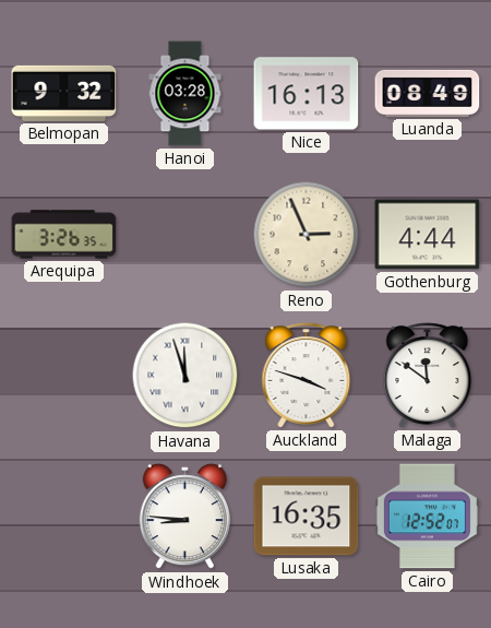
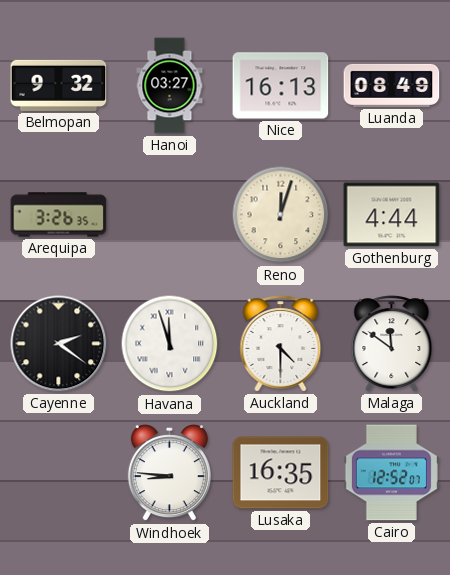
Hanoi: 03:28 -> 03:27
Reno: 2:56 -> 12:03
Cayenne: none -> 2:21
Auckland: 3:48 -> 4:30
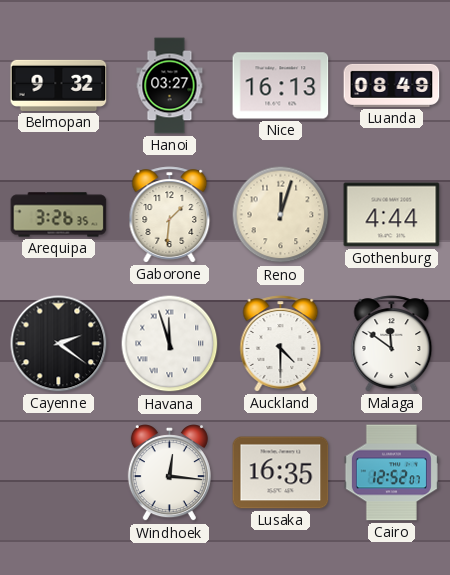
Gaborone: none -> 1:31
Windhoek: 8:46 -> 12:16
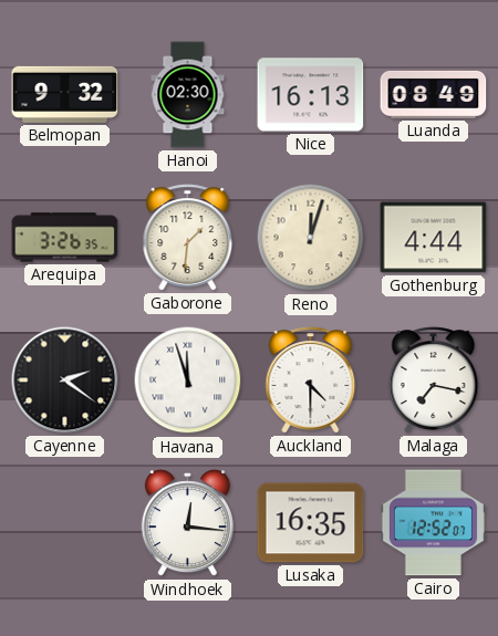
Hanoi: 03:27 -> 02:30
Malaga: 11:51 -> 7:17
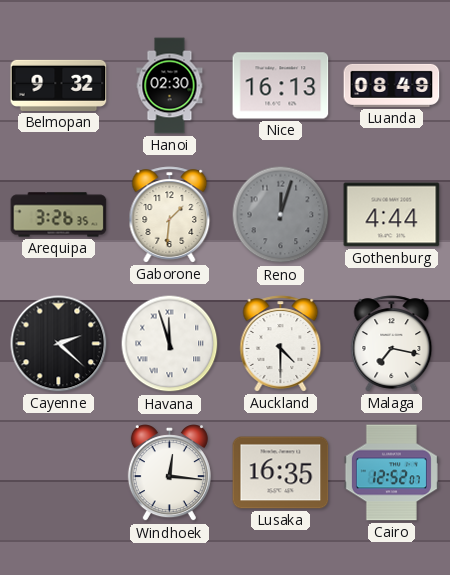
Reno dial: cream -> grey
Cayenne: 2:21 -> 2:22
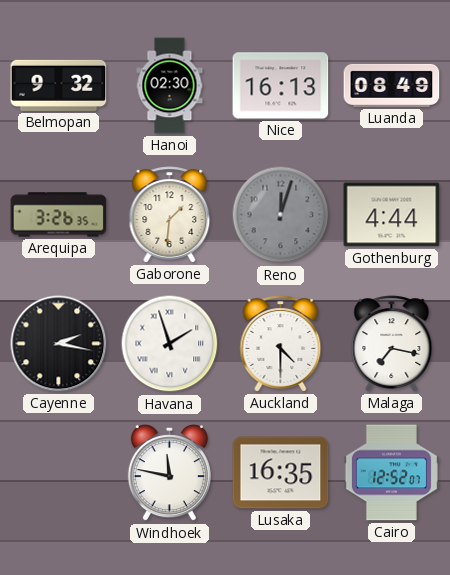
Cayenne: 2:22 -> 2:17
Havana: 11:57 -> 1:57
Windhoek: 12:16 -> 11:47
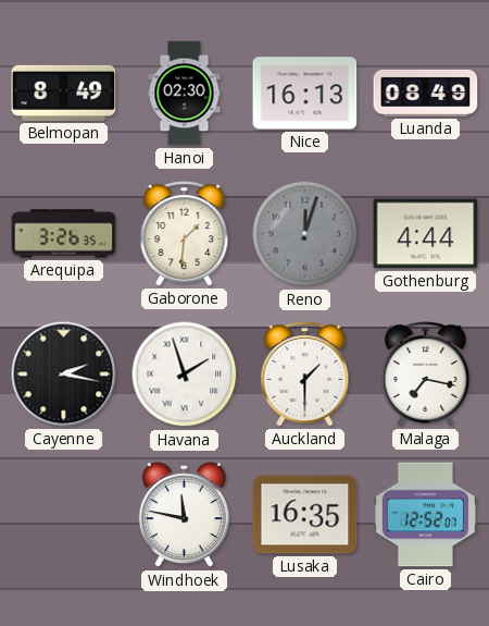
Belmopan: 9:32 -> 8:49
Auckland: 4:30 -> 1:30
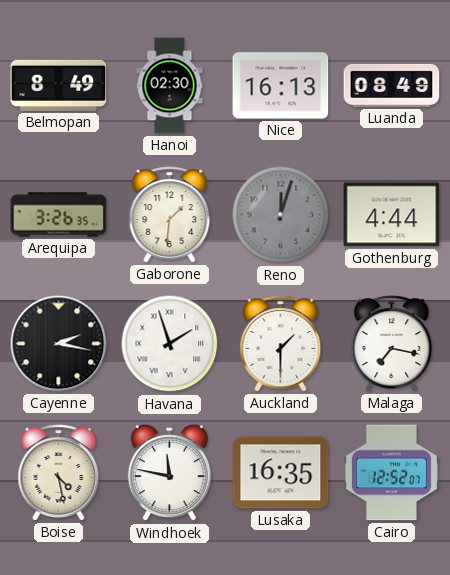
Boise: none -> 4:28
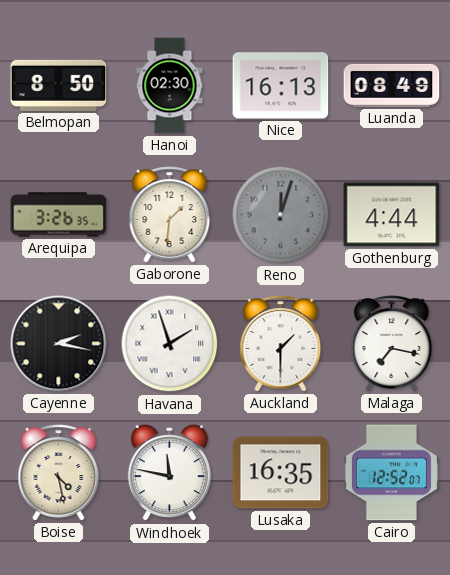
Belmopan: 8:49 -> 8:50
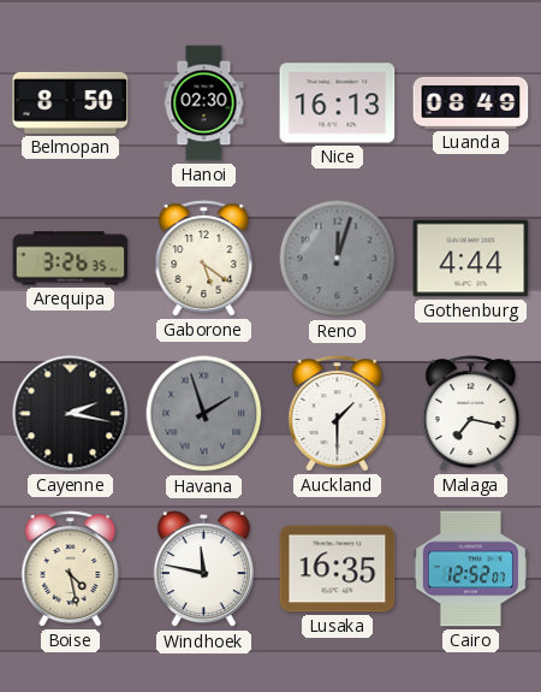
Gaborone: 1:31 -> 5:21
Havana dial: white -> grey
